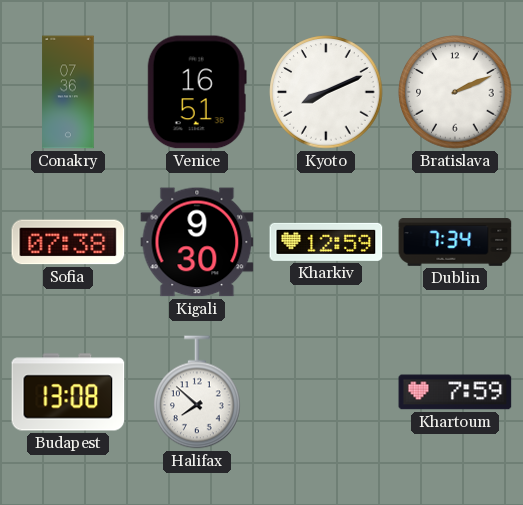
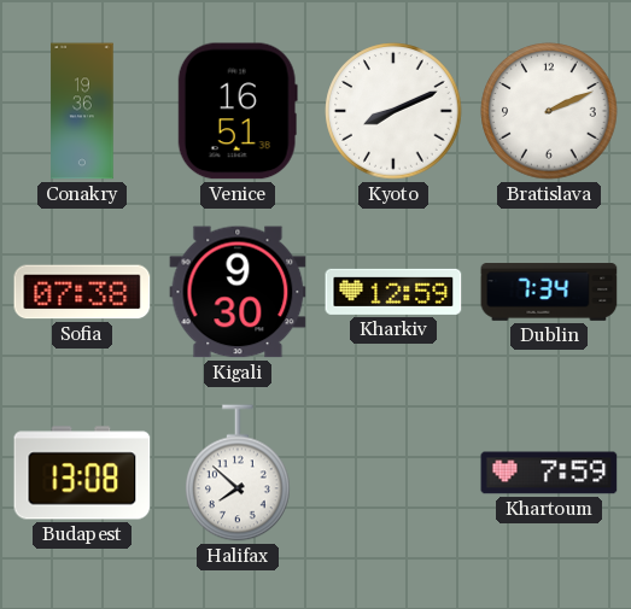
Conakry: 07:36 -> 19:36
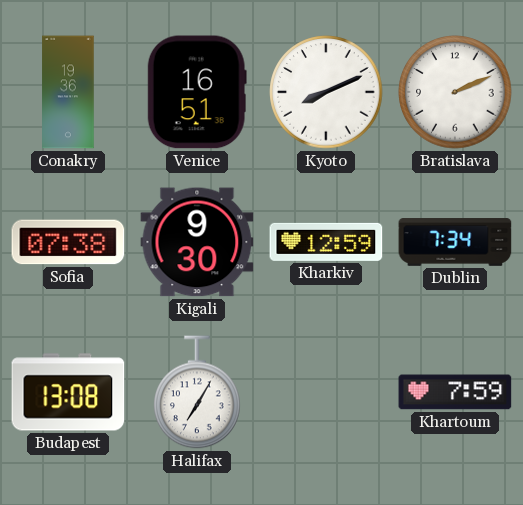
Halifax: 7:52 -> 7:05
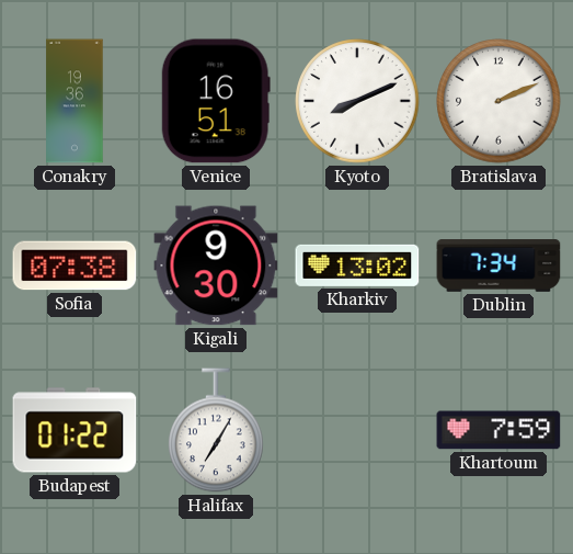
Kharkiv: 12:59 -> 13:02
Budapest: 13:08 -> 01:22
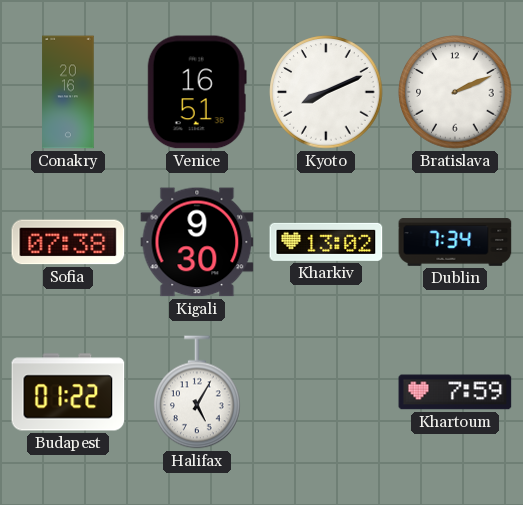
Conakry: 19:36 -> 20:16
Halifax: 7:05 -> 5:05
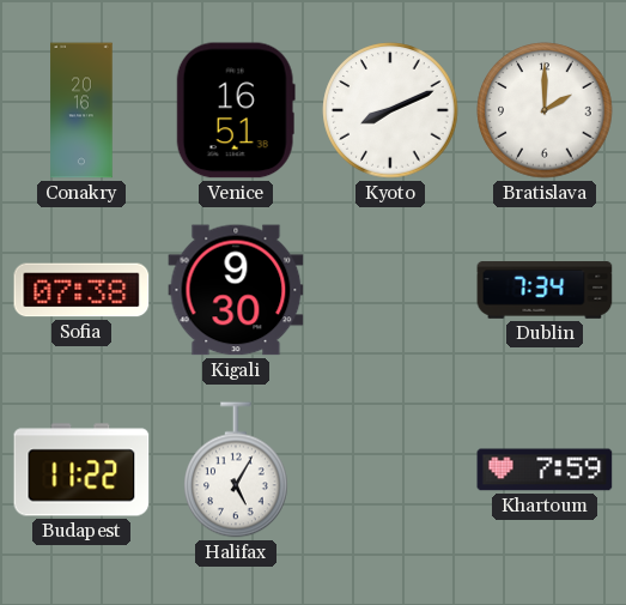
Bratislava: 2:11 -> 2:00
Kharkiv: 13:02 -> none
Budapest: 01:22 -> 11:22
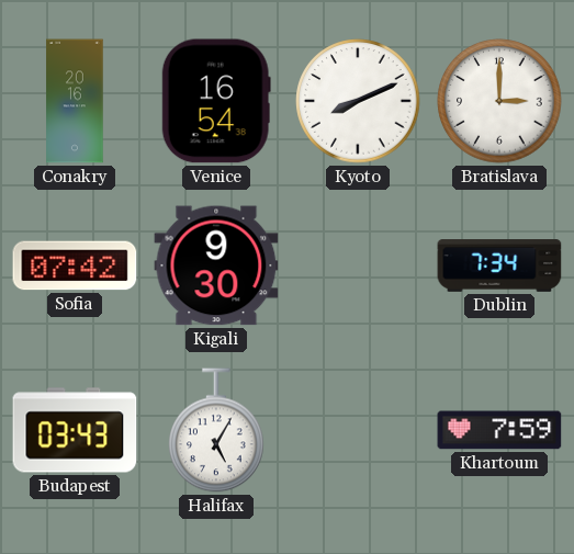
Venice: 16:51 -> 16:54
Bratislava: 2:00 -> 3:00
Sofia: 07:38 -> 07:42
Budapest: 11:22 -> 03:43
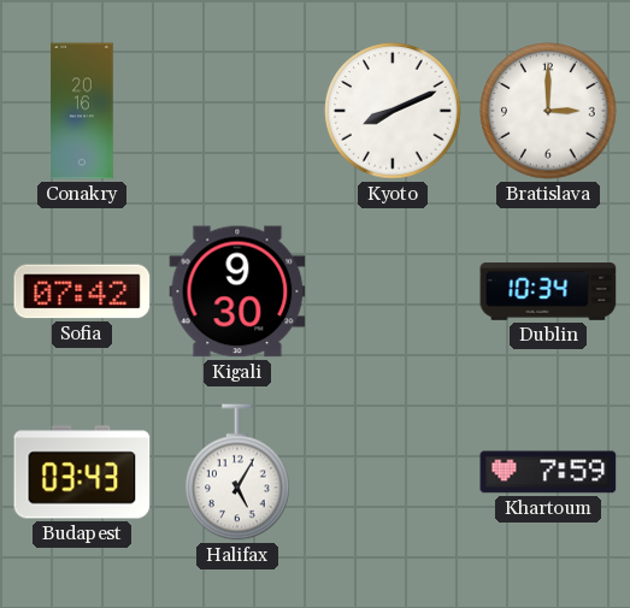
Venice: 16:54 -> none
Dublin: 7:34 -> 10:34
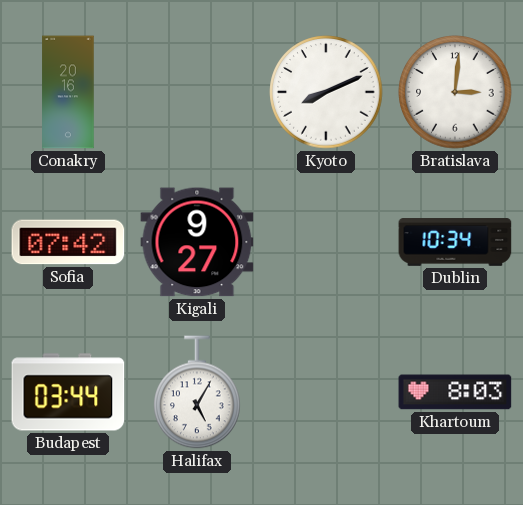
Bratislava: 3:00 -> 3:01
Kigali: 9:30 -> 9:27
Budapest: 03:43 -> 03:44
Khartoum: 7:59 -> 8:03
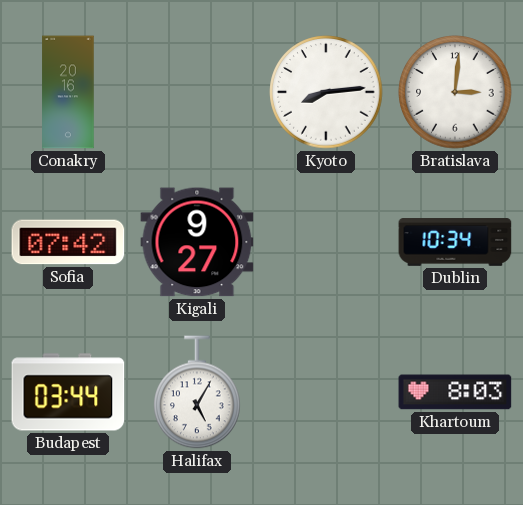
Kyoto: 8:11 -> 8:14
